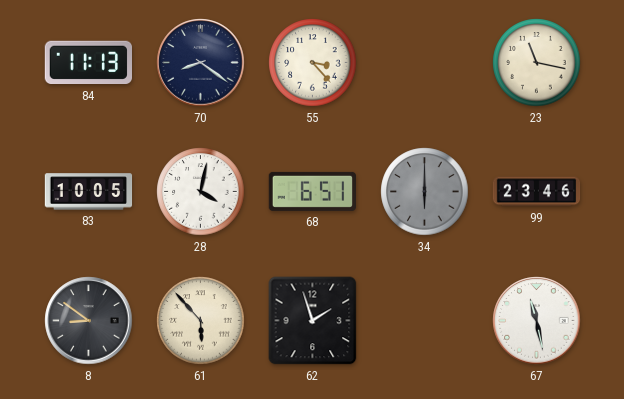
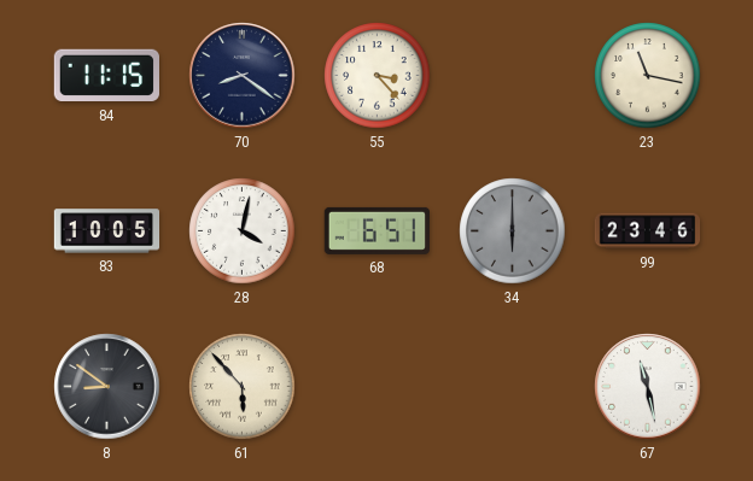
84: 11:13 -> 11:15
62: 1:57 -> none
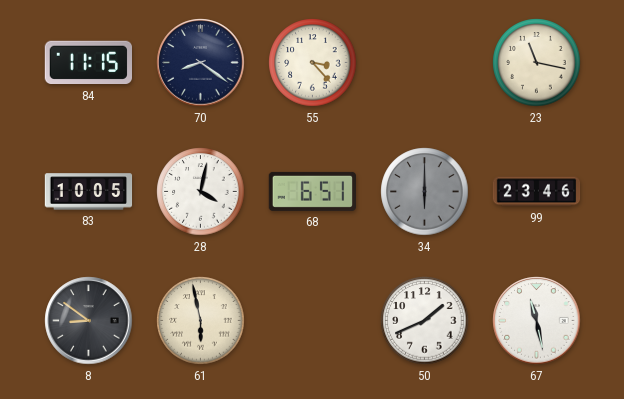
61: 5:53 -> 5:58
50: none -> 1:41
